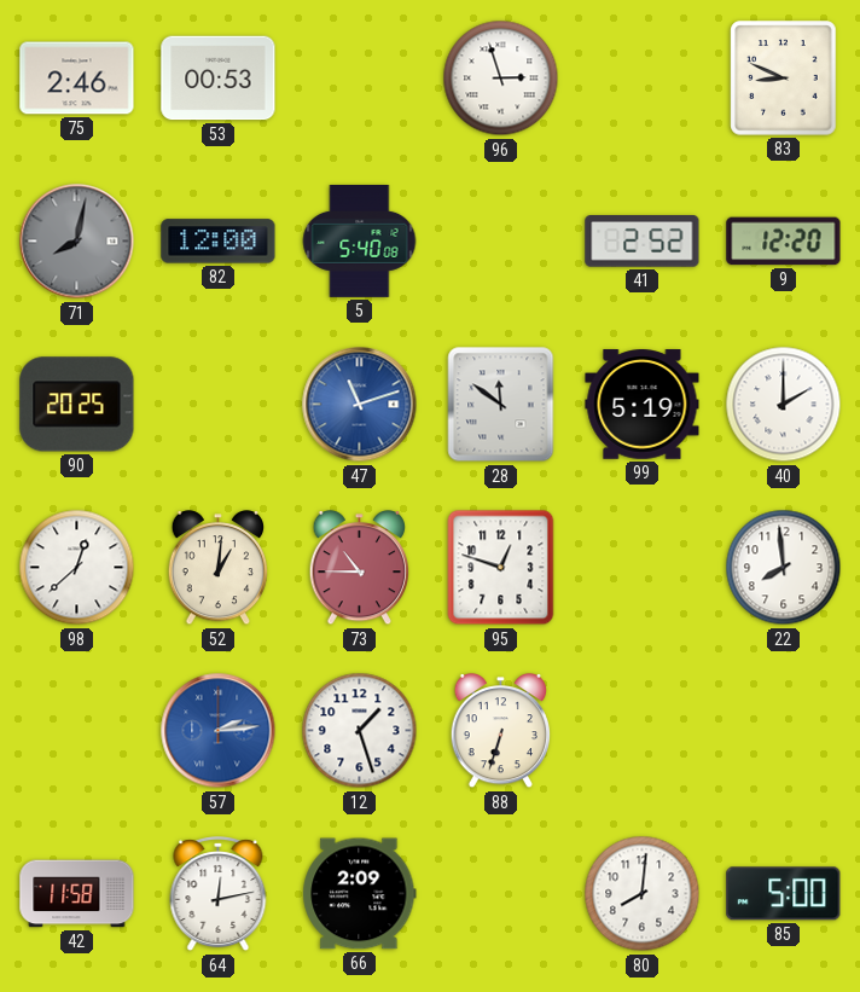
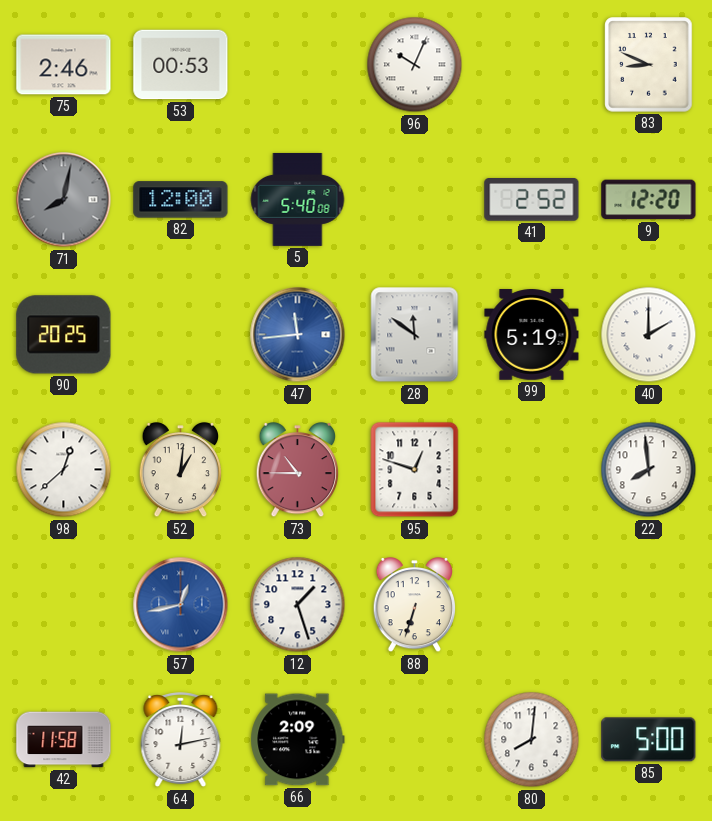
96: 2:57 -> 10:04
47: 11:12 -> 11:44
57: 2:14 -> 12:43
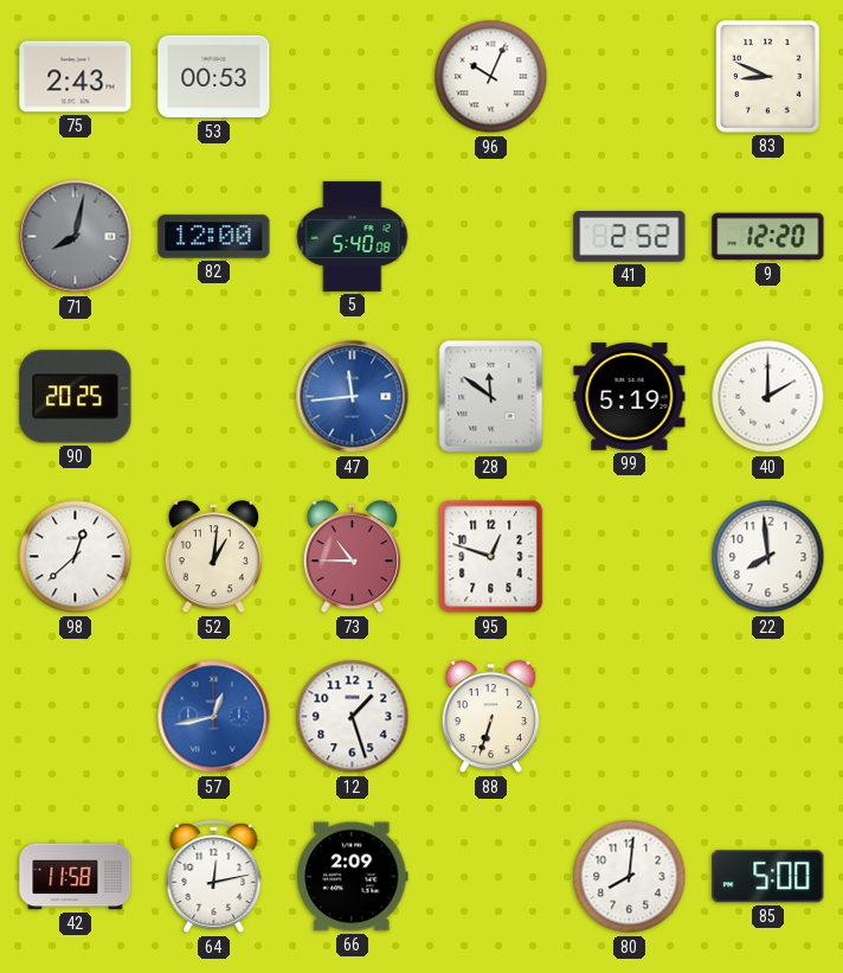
75: 2:46 -> 2:43
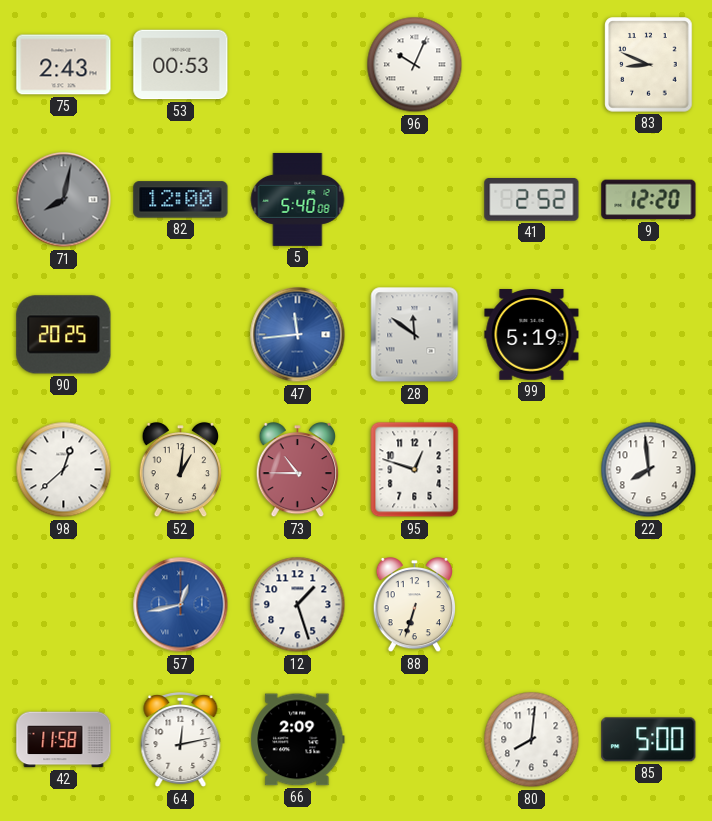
40: 2:00 -> none
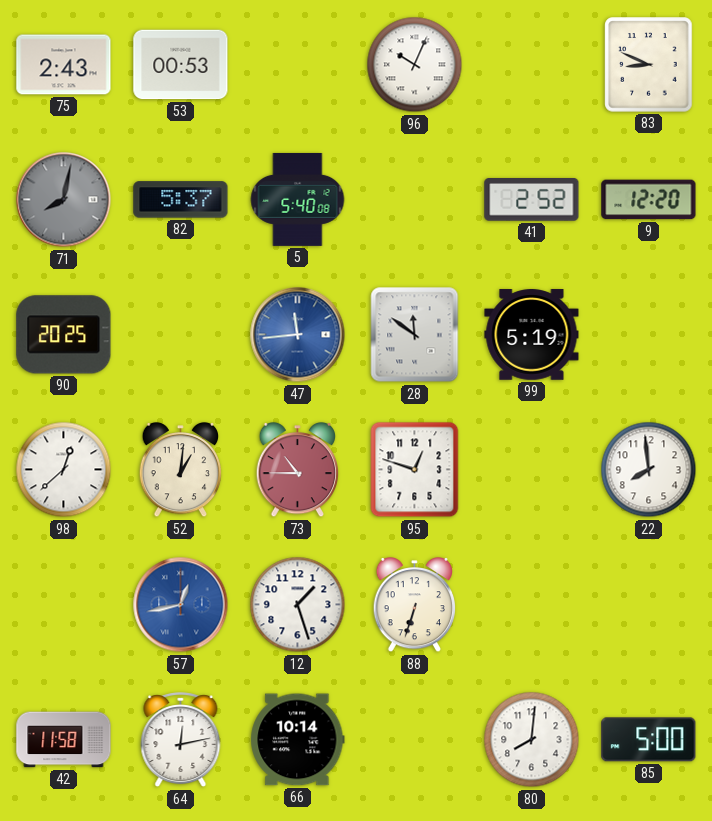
82: 12:00 -> 5:37
66: 2:09 -> 10:14
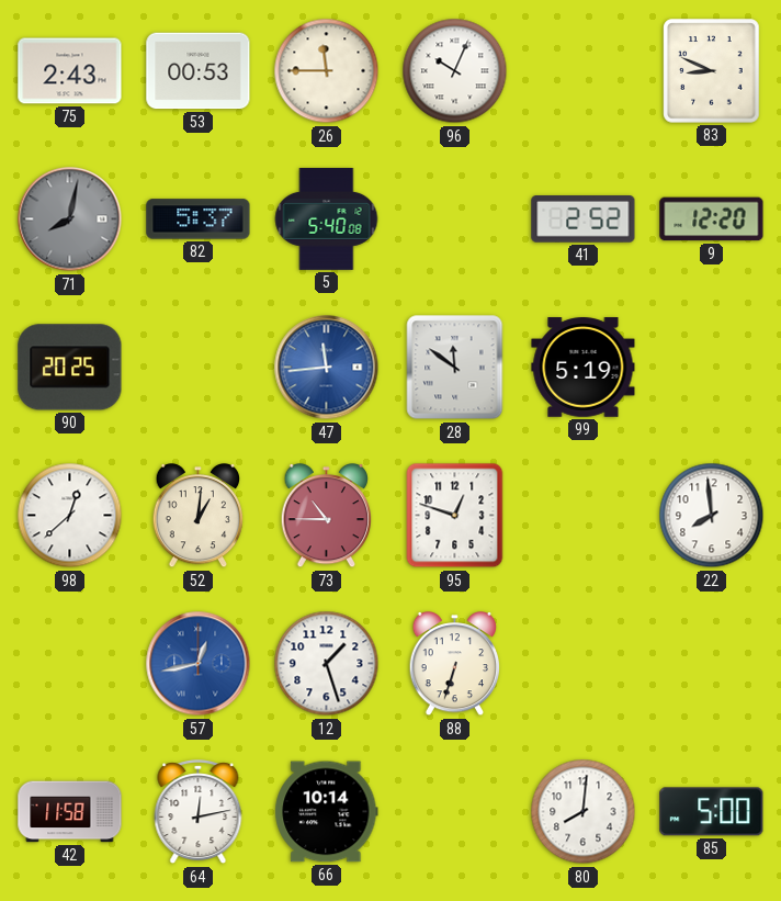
26: none -> 11:45
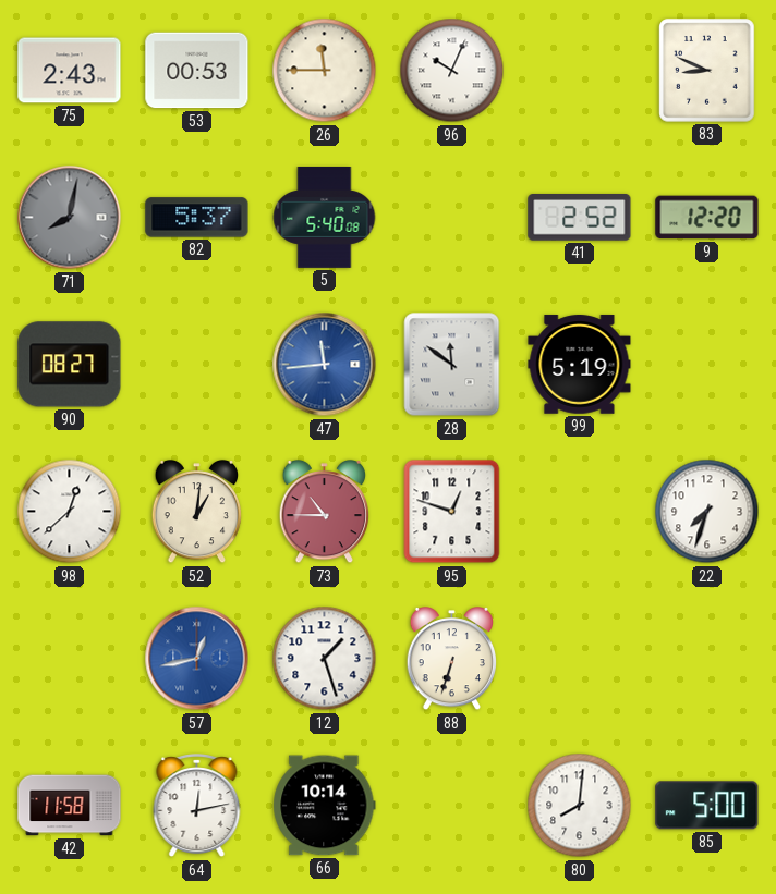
90: 20:25 -> 08:27
22: 7:59 -> 7:33
